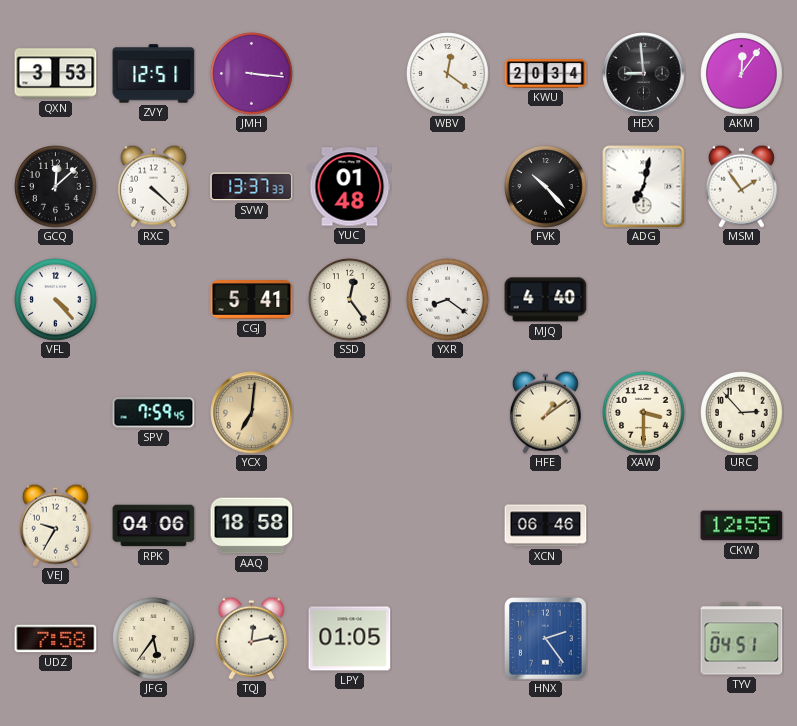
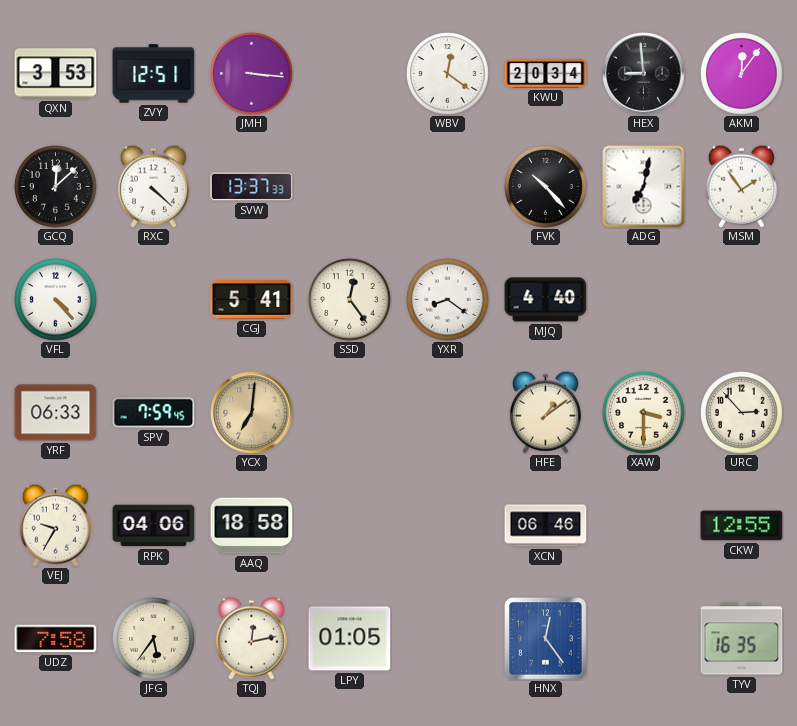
YUC: 01:48 -> none
YRF: none -> 06:33
HNX: 2:24 -> 12:24
TYV: 04:51 -> 16:35
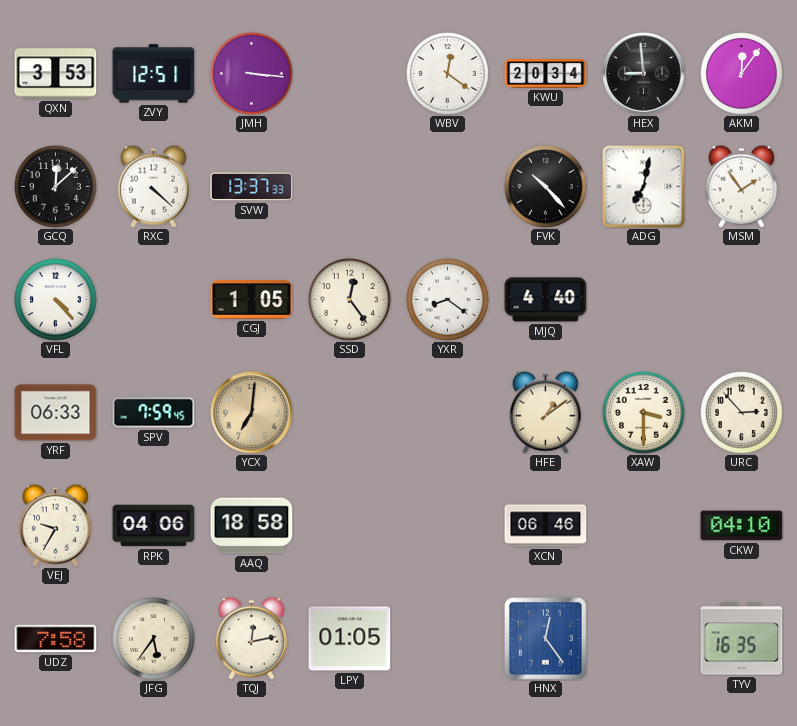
CGJ: 5:41 -> 1:05
CKW: 12:55 -> 04:10
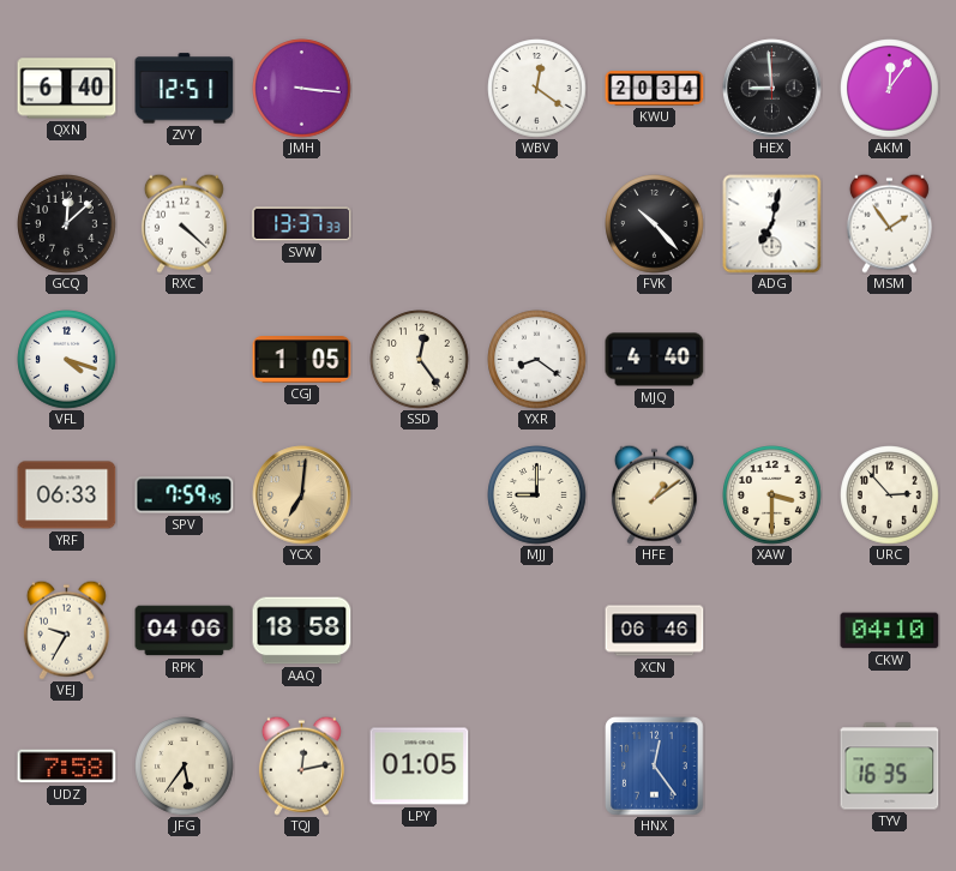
QXN: 3:53 -> 6:40
VFL: 4:23 -> 4:18
MJJ: none -> 9:00
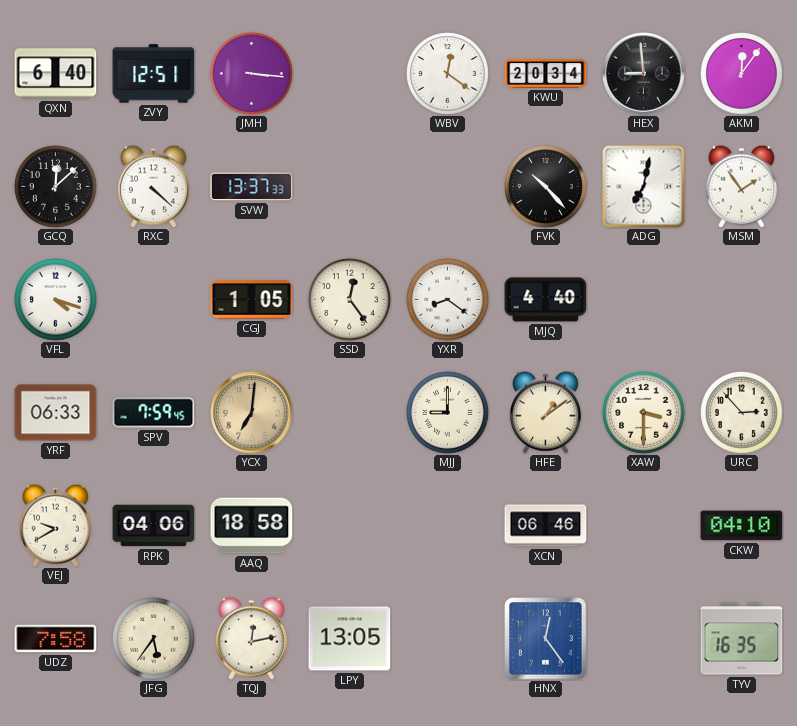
VEJ: 9:35 -> 9:40
LPY: 01:05 -> 13:05
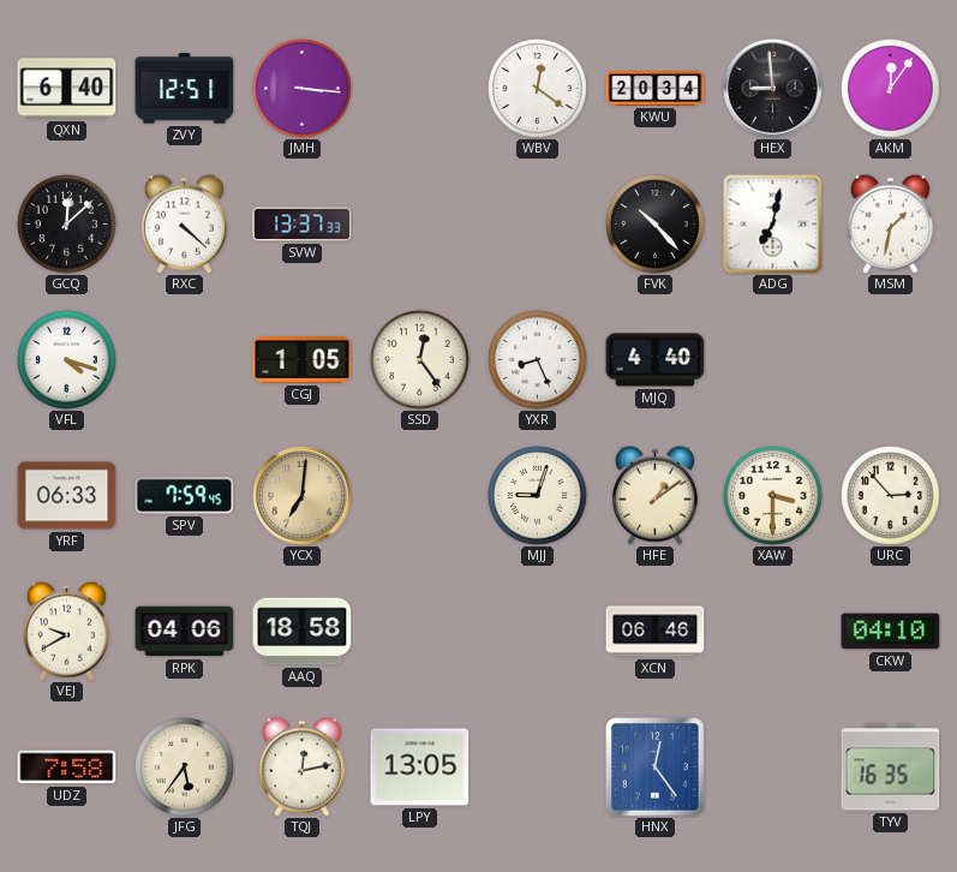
MSM: 1:54 -> 1:32
YXR: 8:21 -> 8:26
MJJ: 9:00 -> 9:03
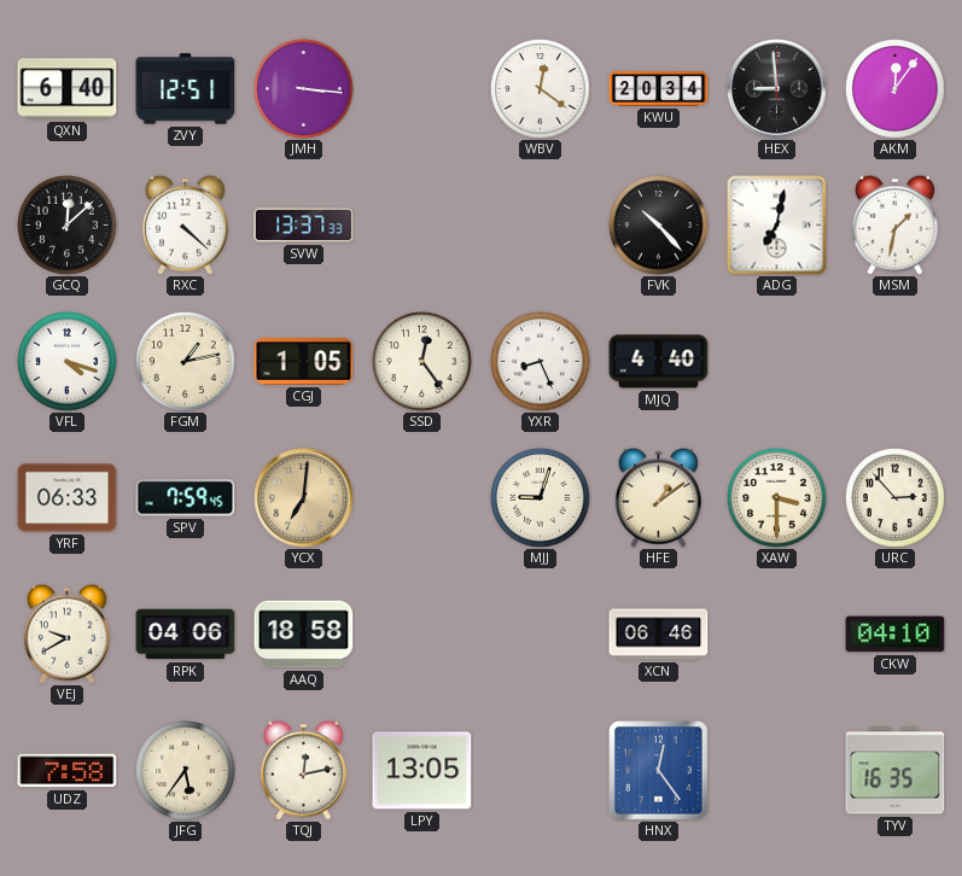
FGM: none -> 1:13
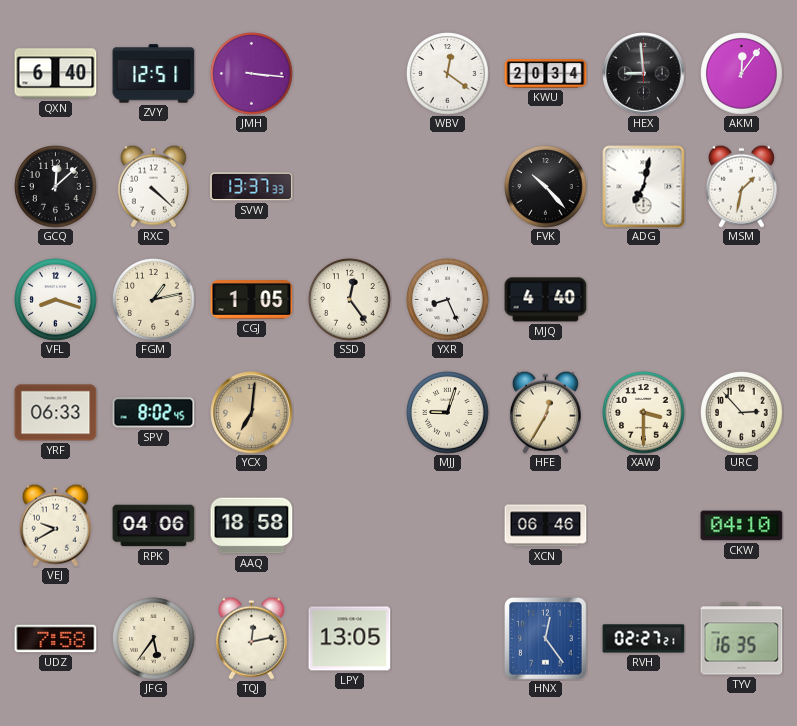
VFL: 4:18 -> 8:18
SPV: 7:59 -> 8:02
HFE: 1:09 -> 12:35
RVH: none -> 02:27
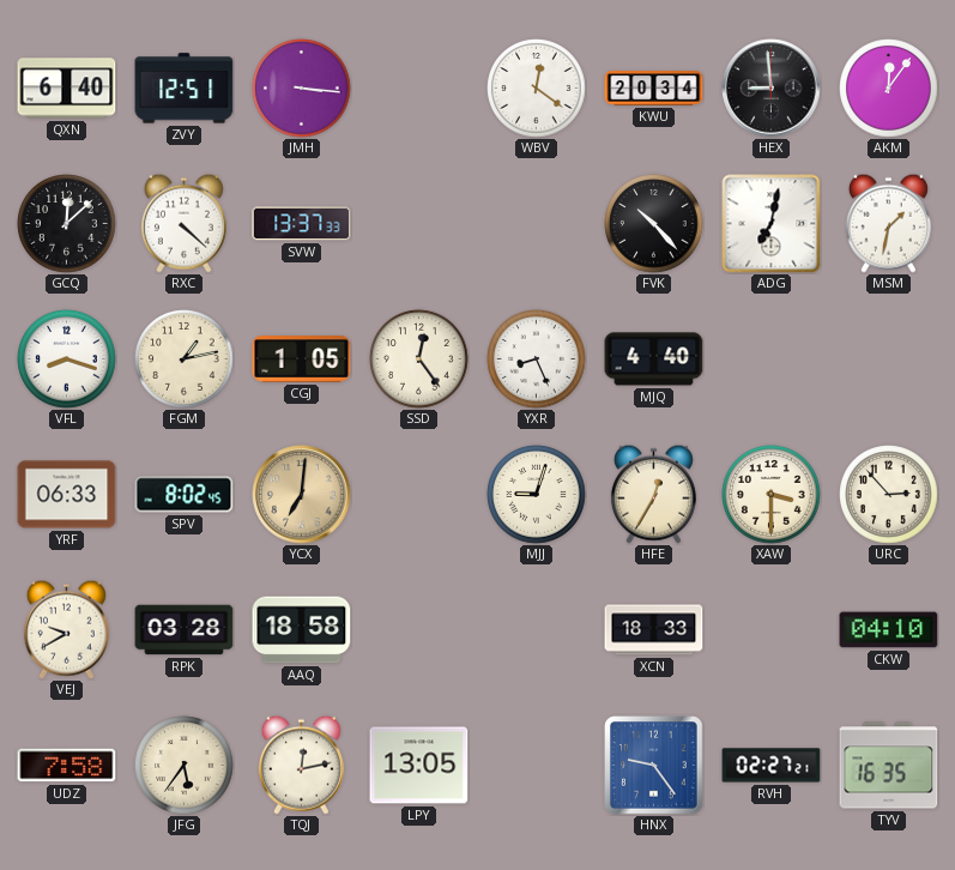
RPK: 04:06 -> 03:28
XCN: 06:46 -> 18:33
HNX: 12:24 -> 9:24
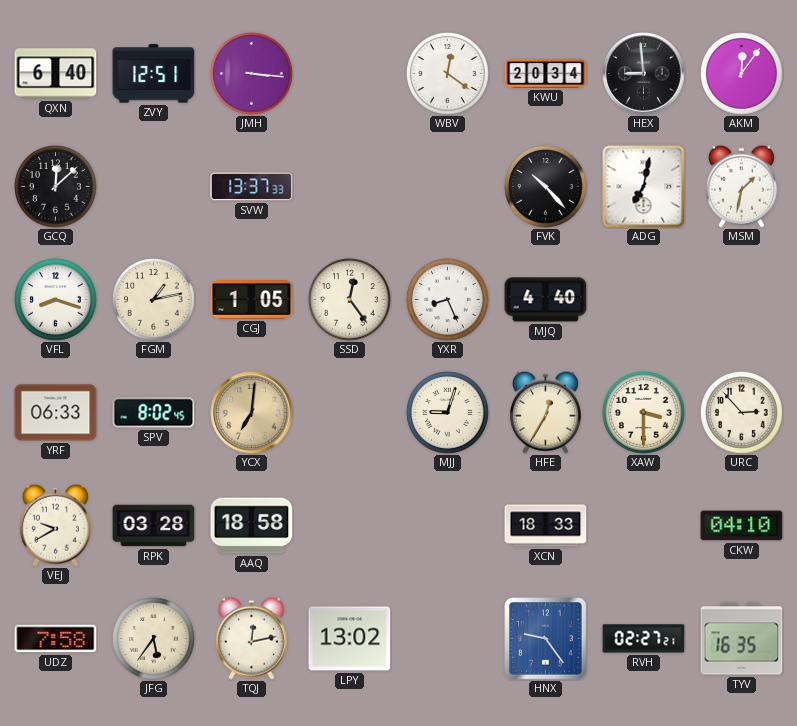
RXC: 4:22 -> none
LPY: 13:05 -> 13:02
